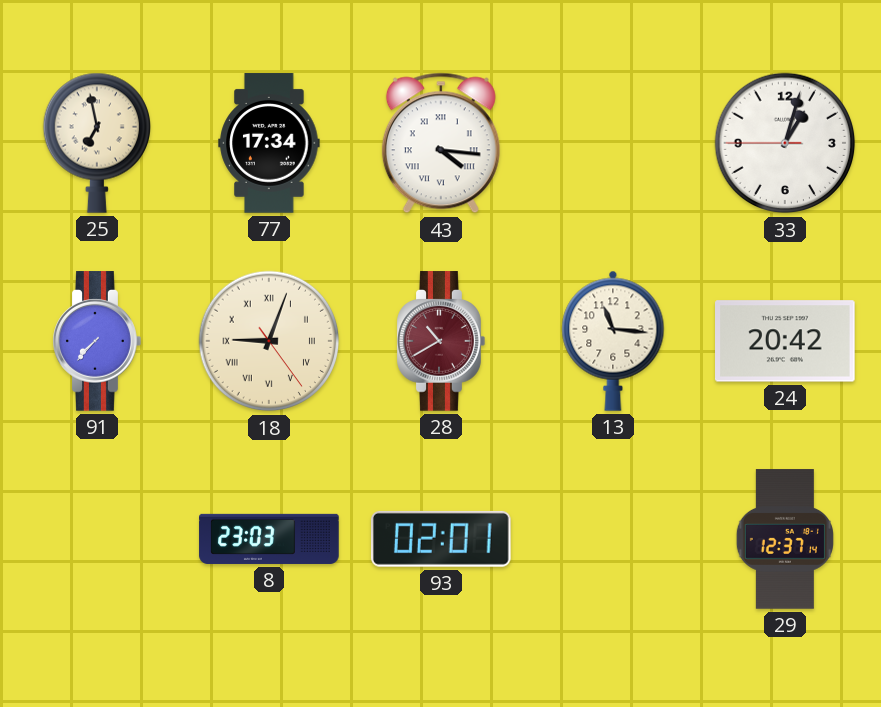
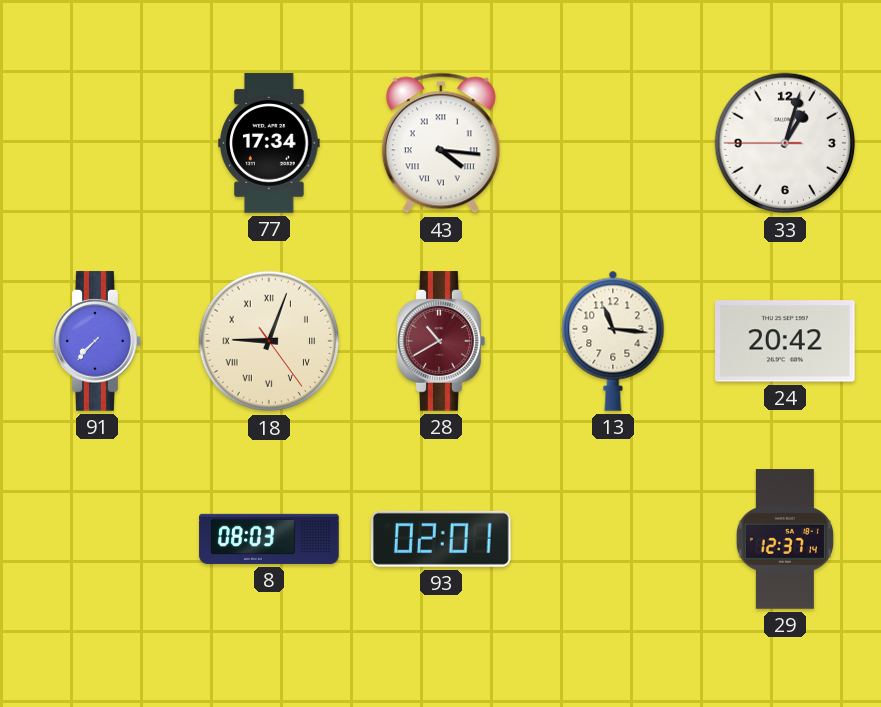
25: 6:58 -> none
8: 23:03 -> 08:03
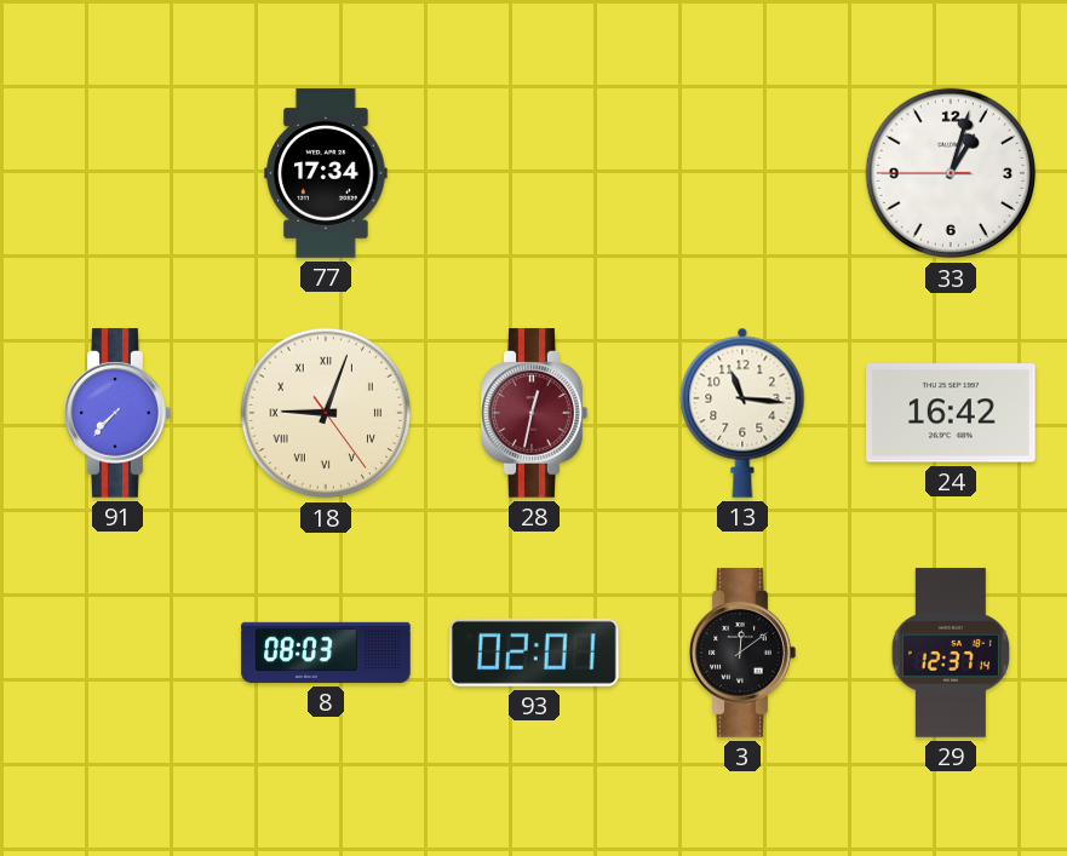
43: 4:16 -> none
28: 10:40 -> 12:32
24: 20:42 -> 16:42
3: none -> 12:09
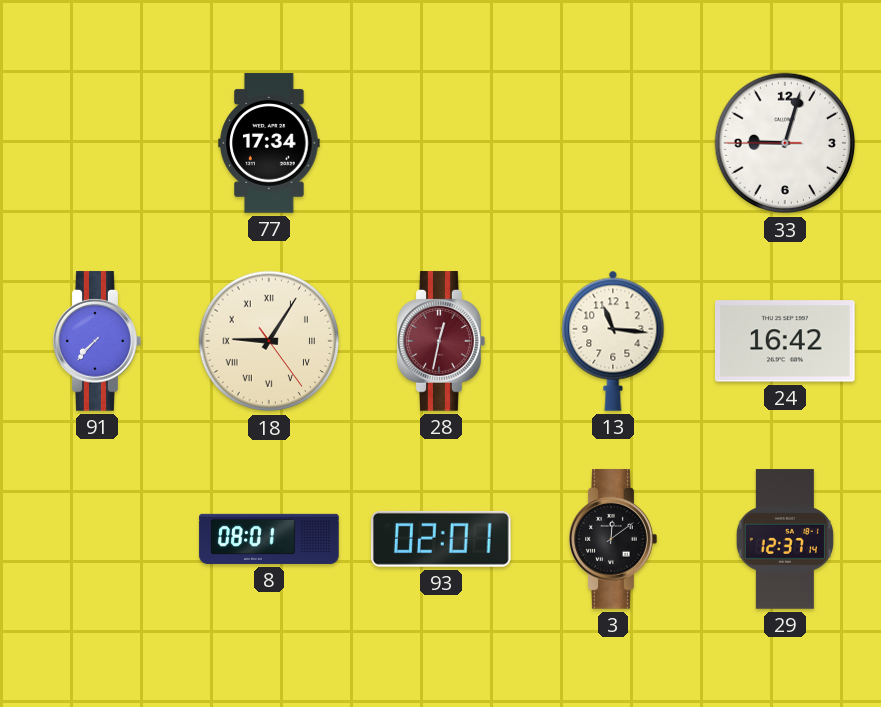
33: 1:02 -> 9:02
18: 9:03 -> 9:05
8: 08:03 -> 08:01
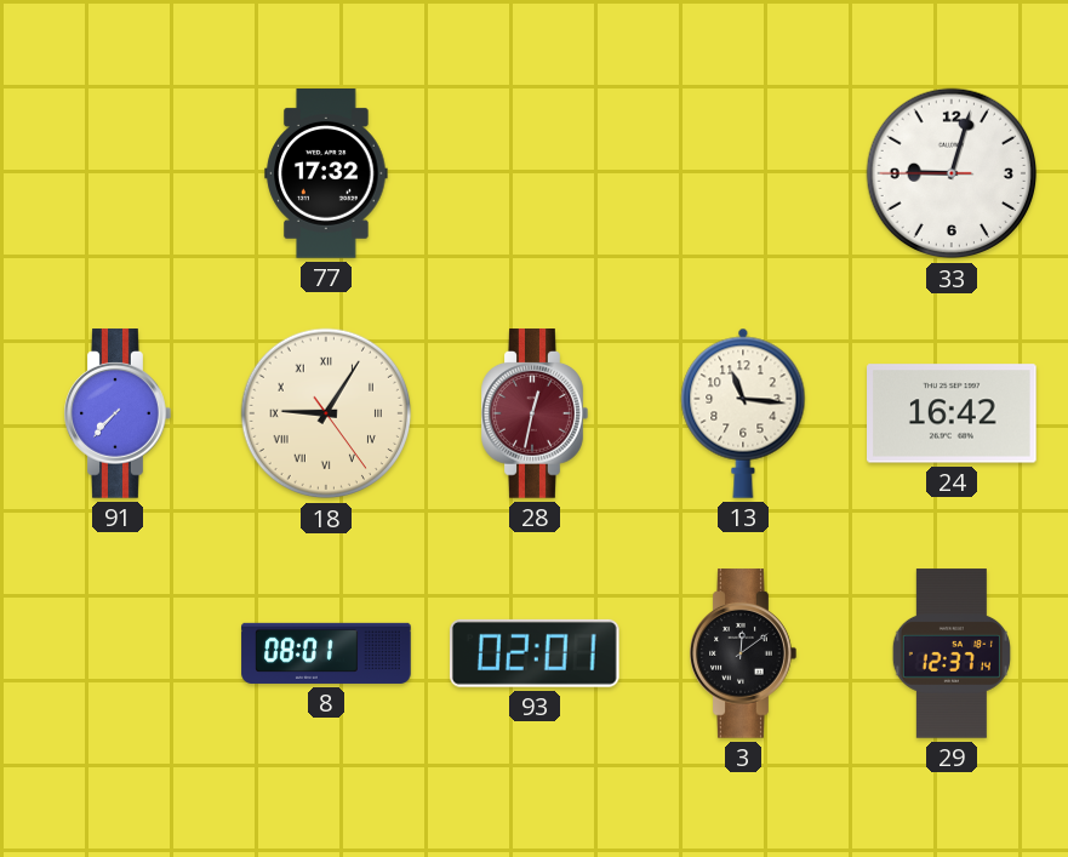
77: 17:34 -> 17:32
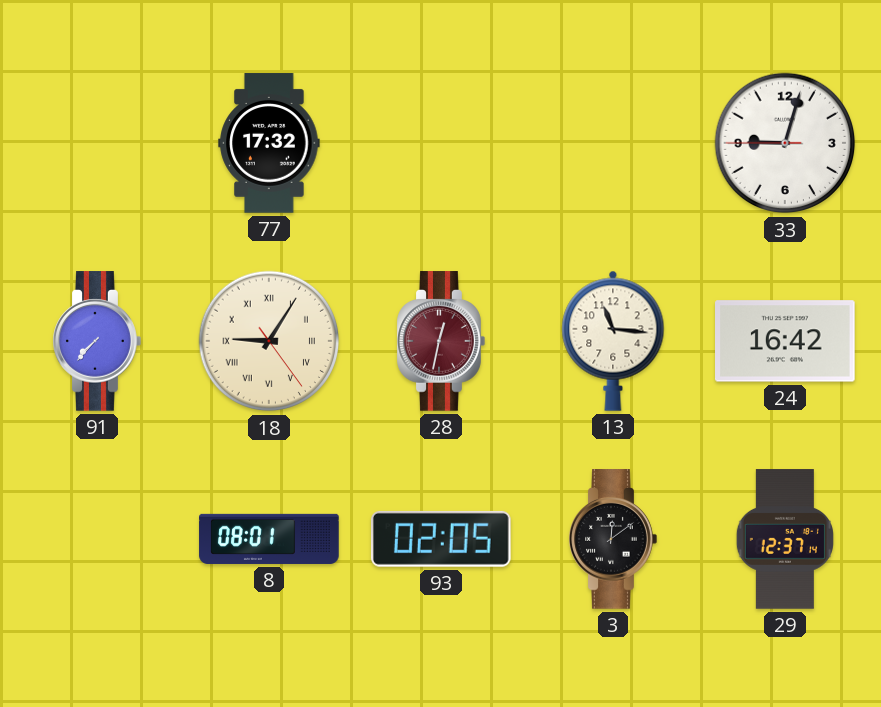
93: 02:01 -> 02:05
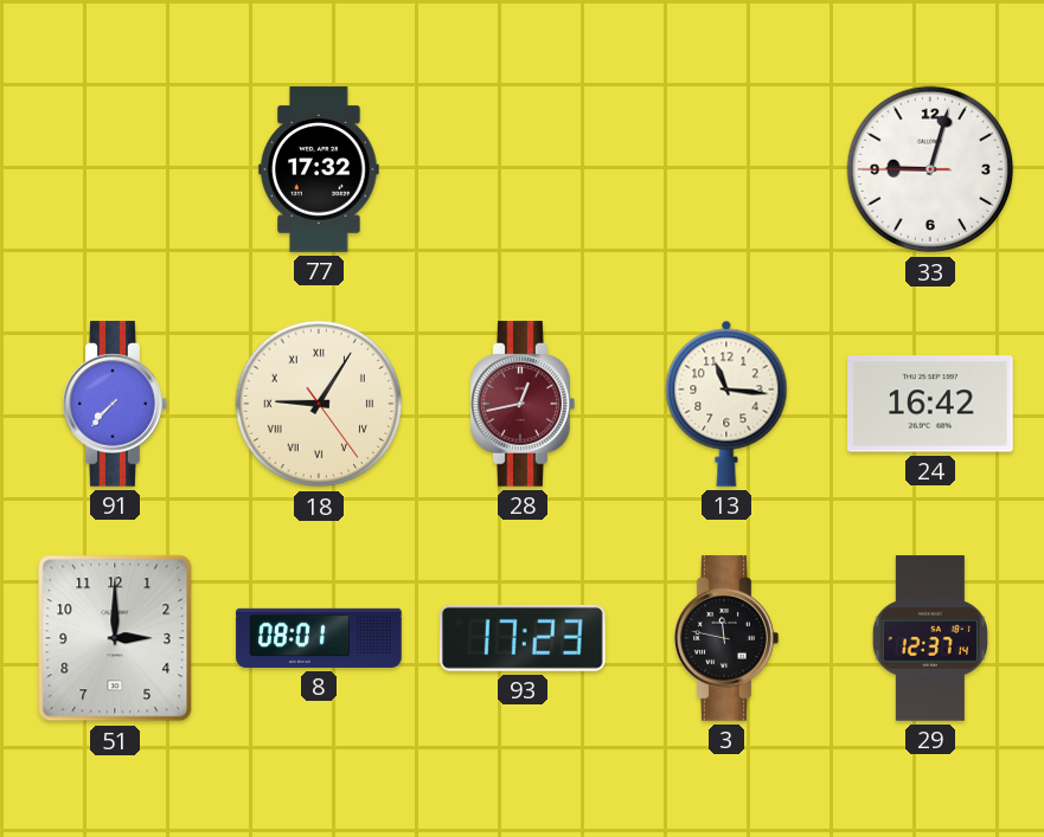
28: 12:32 -> 12:43
51: none -> 3:00
93: 02:05 -> 17:23
3: 12:09 -> 11:47
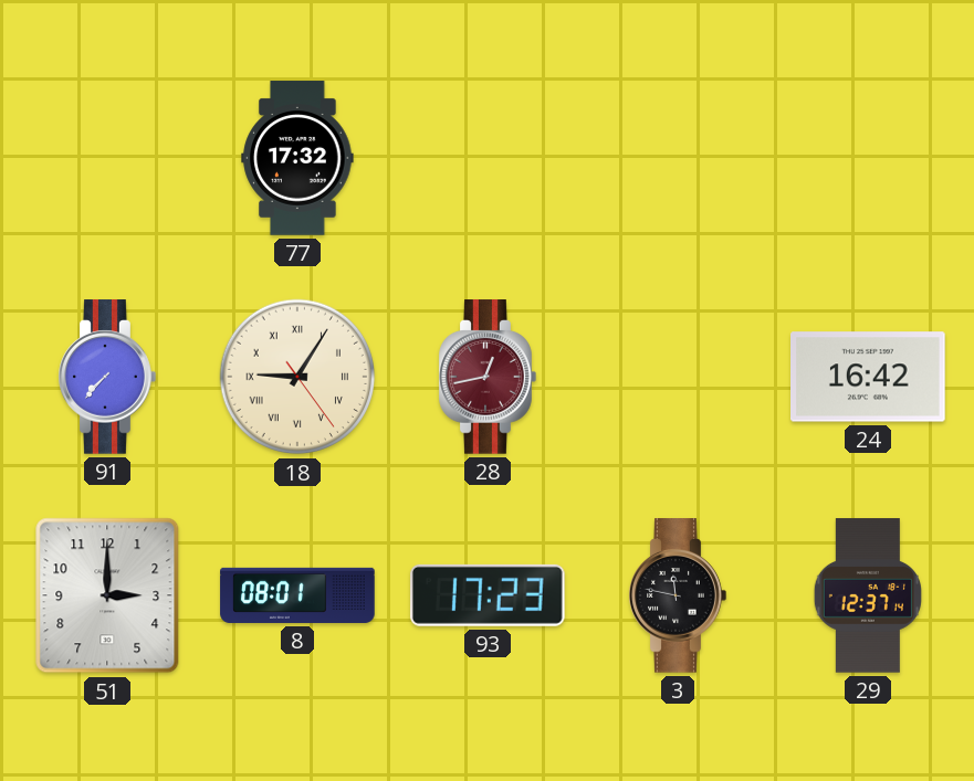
33: 9:02 -> none
13: 11:16 -> none
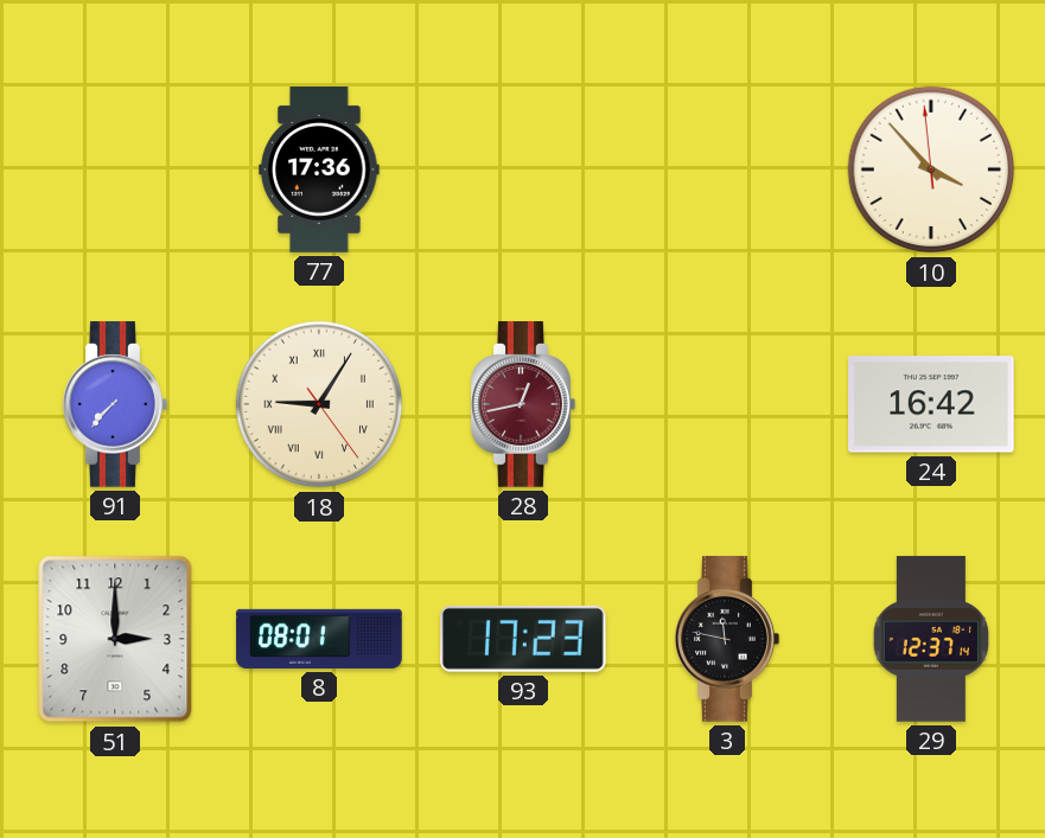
77: 17:32 -> 17:36
10: none -> 3:52
